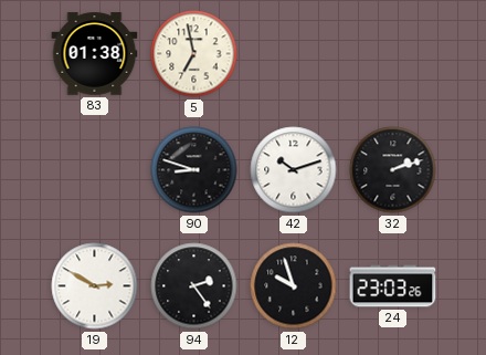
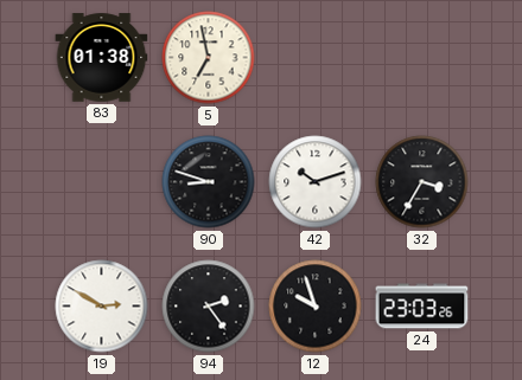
32: 2:12 -> 3:35
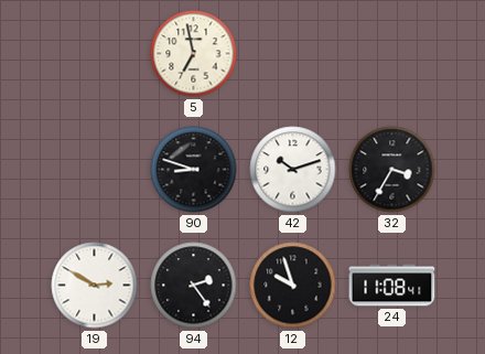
83: 01:38 -> none
24: 23:03 -> 11:08
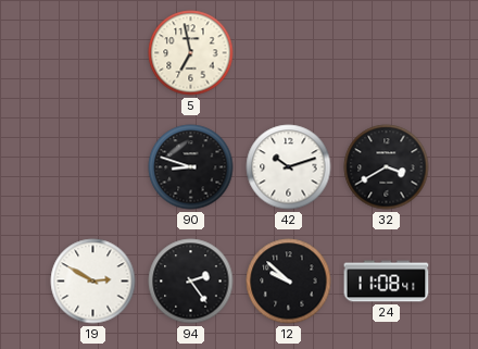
32: 3:35 -> 3:40
12: 9:57 -> 9:52
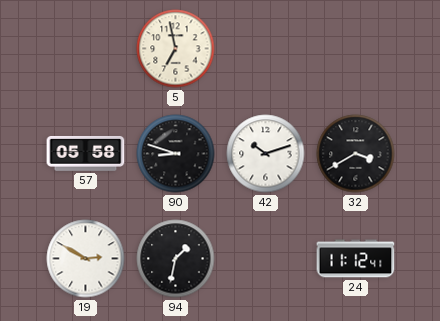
57: none -> 05:58
94: 2:24 -> 1:32
12: 9:52 -> none
24: 11:08 -> 11:12
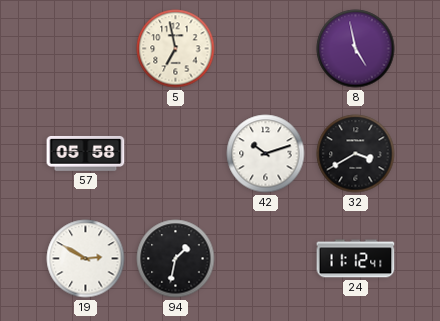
8: none -> 4:58
90: 8:48 -> none
